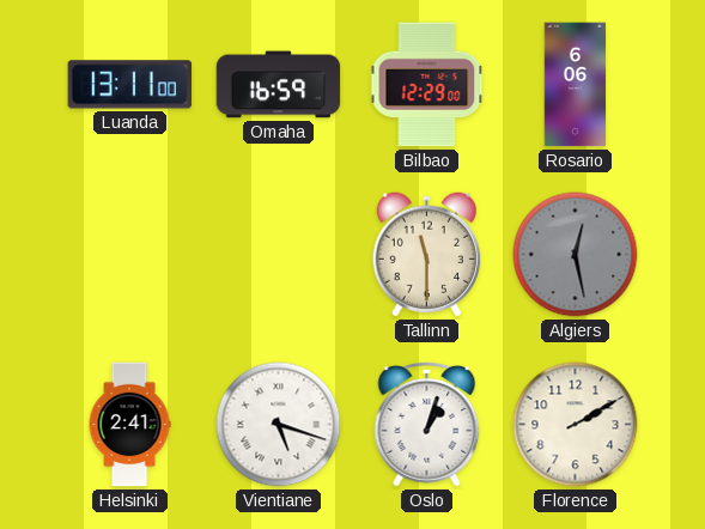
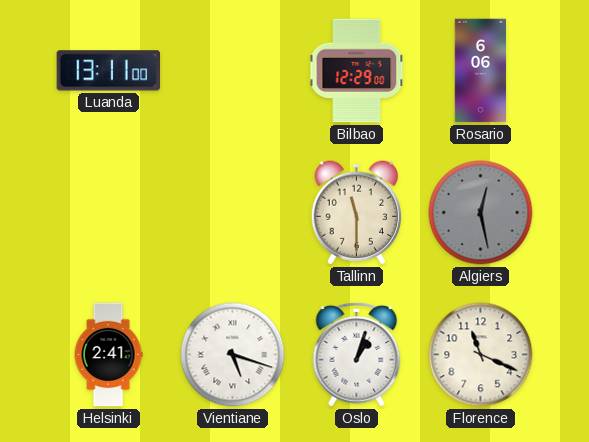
Omaha: 16:59 -> none
Florence: 2:10 -> 11:19
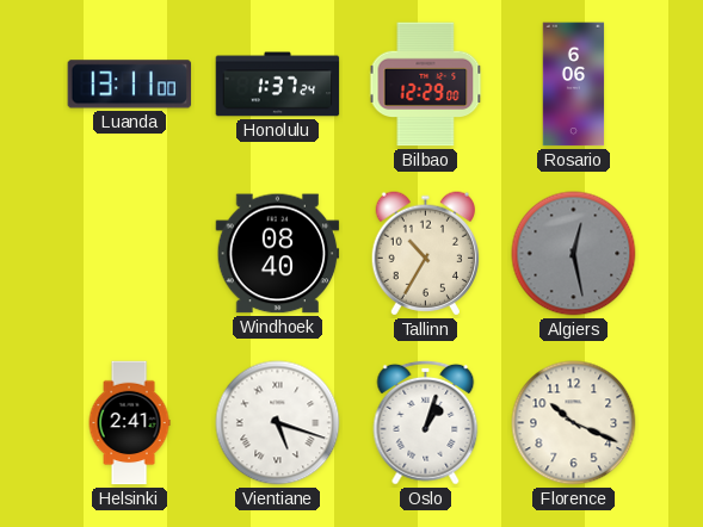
Honolulu: none -> 1:37
Windhoek: none -> 08:40
Tallinn: 11:30 -> 10:35
Florence: 11:19 -> 10:19
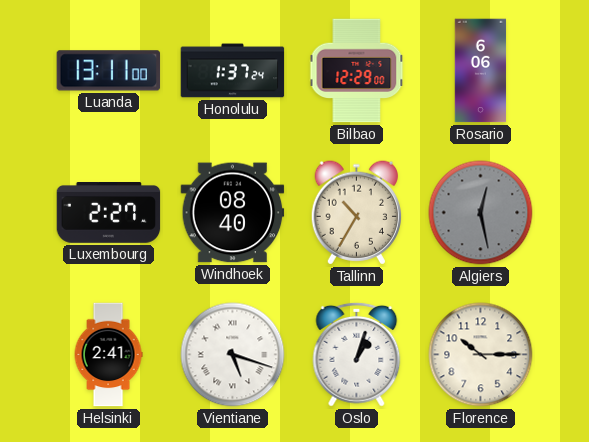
Luxembourg: none -> 2:27
Florence: 10:19 -> 10:15
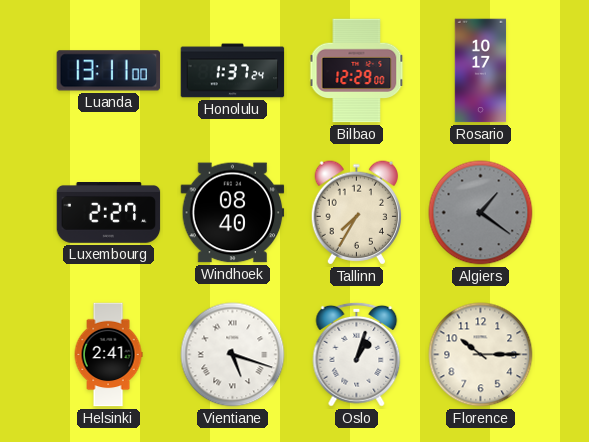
Rosario: 6:06 -> 10:17
Tallinn: 10:35 -> 7:35
Algiers: 12:28 -> 1:21
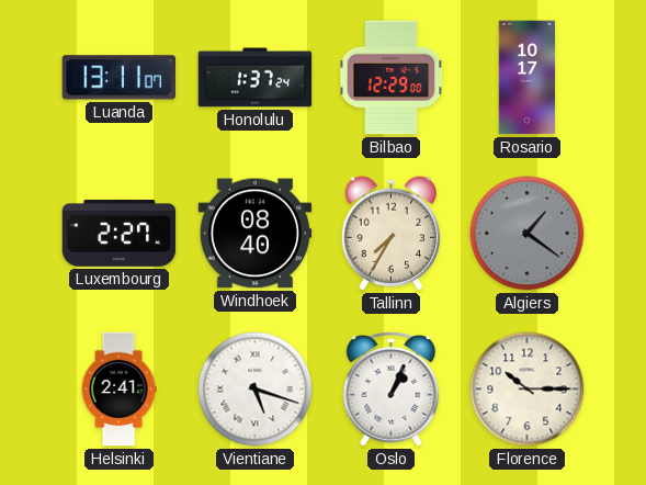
Luanda: 13:11:00 -> 13:11:07
Oslo: 1:03 -> 1:04
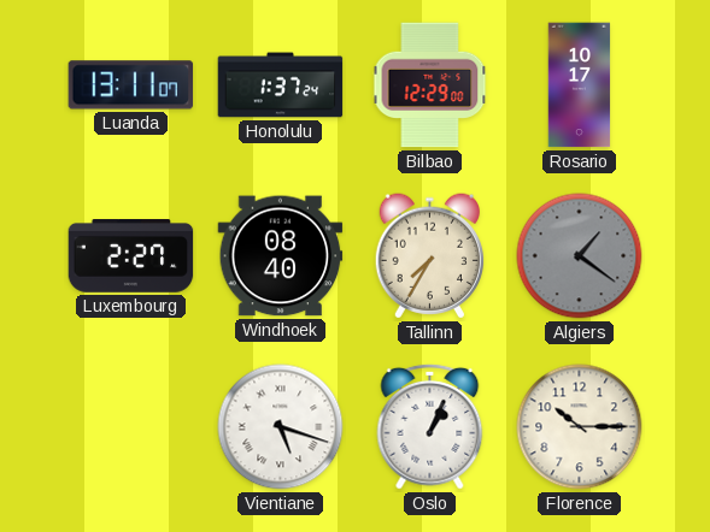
Helsinki: 2:41 -> none
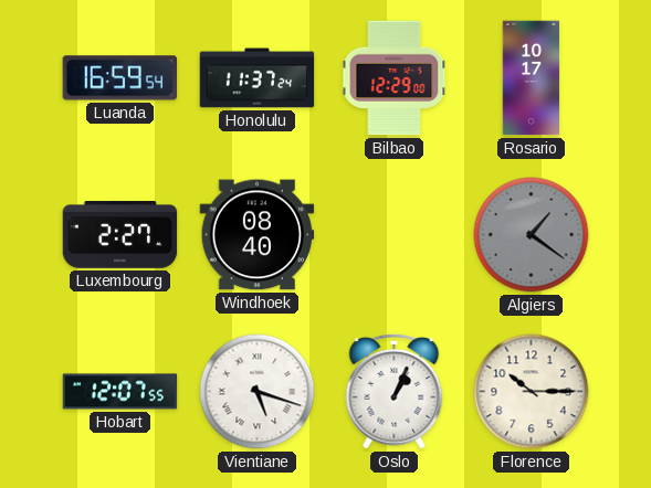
Luanda: 13:11 -> 16:59
Honolulu: 1:37 -> 11:37
Tallinn: 7:35 -> none
Hobart: none -> 12:07
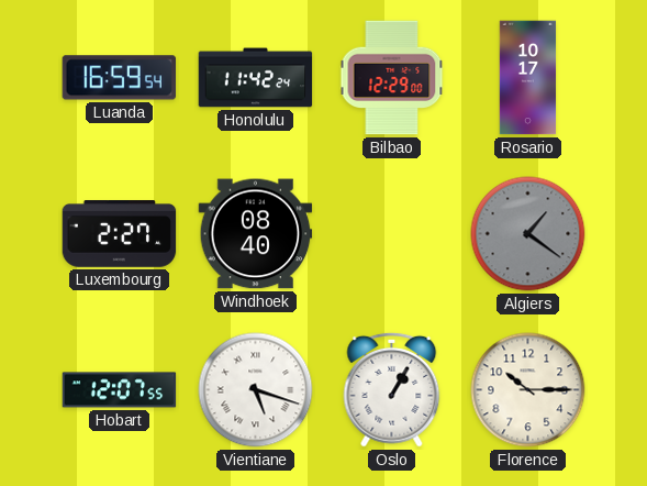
Honolulu: 11:37 -> 11:42
Oslo: 1:04 -> 1:05
